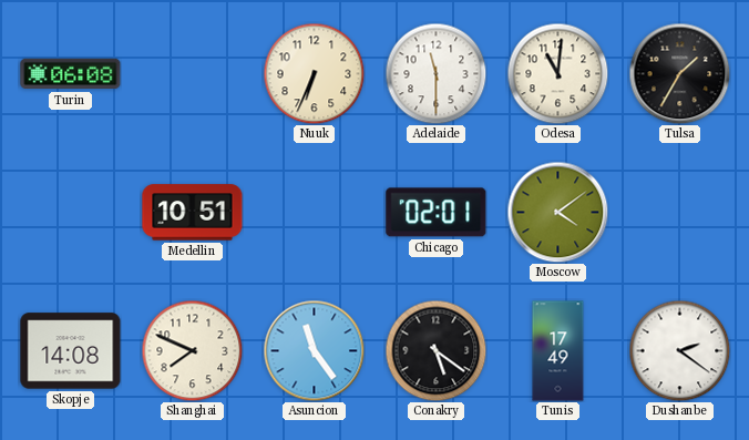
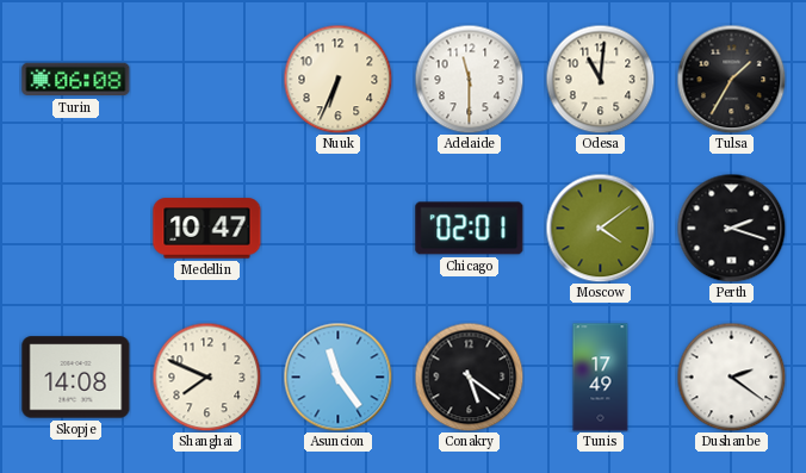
Medellin: 10:51 -> 10:47
Perth: none -> 2:18
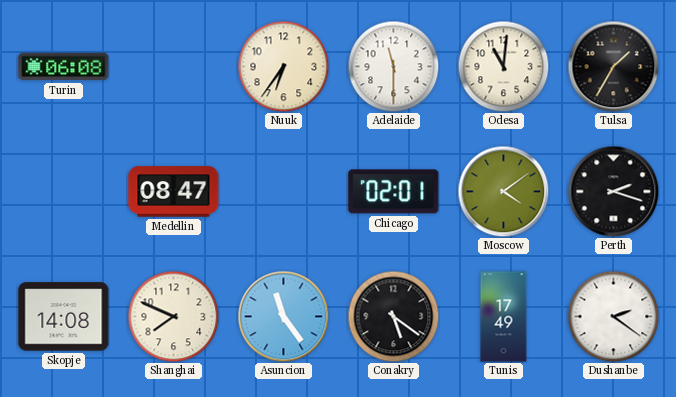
Nuuk: 6:34 -> 6:36
Medellin: 10:47 -> 08:47
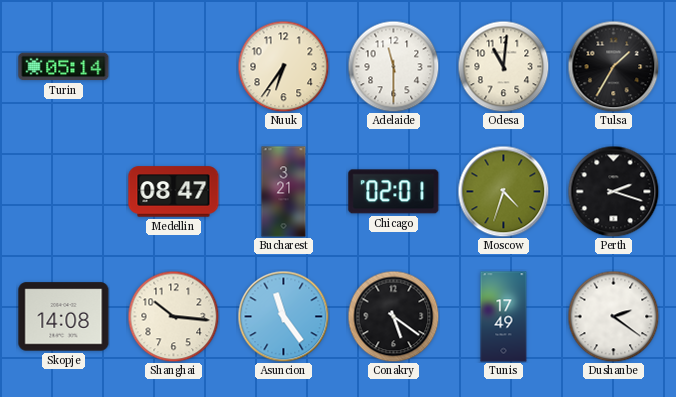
Turin: 06:08 -> 05:14
Bucharest: none -> 3:21
Moscow: 4:09 -> 4:33
Shanghai: 7:49 -> 10:16
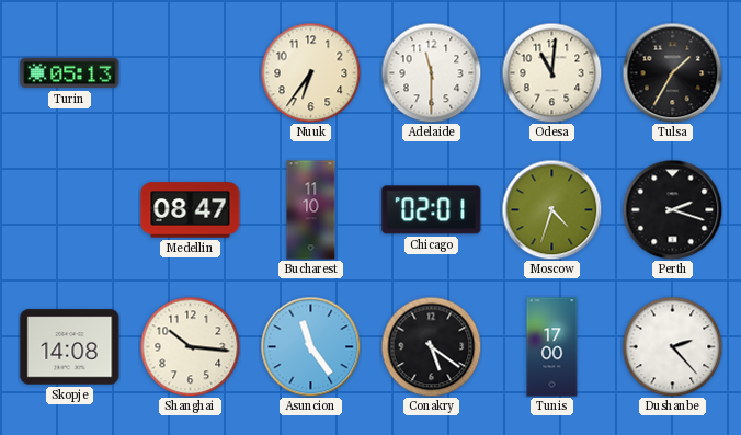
Turin: 05:14 -> 05:13
Bucharest: 3:21 -> 11:10
Tunis: 17:49 -> 17:00
Dushanbe: 2:21 -> 2:23
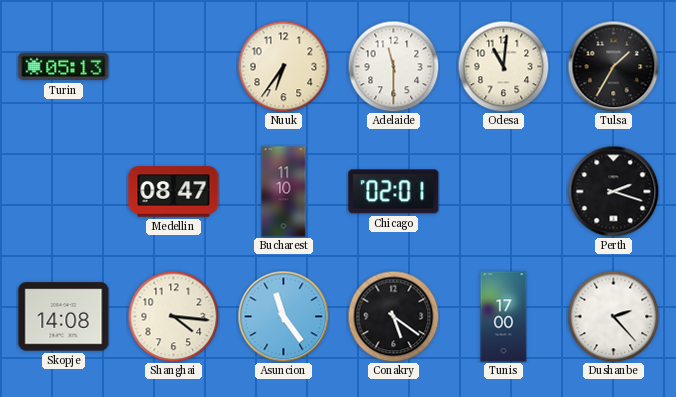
Moscow: 4:33 -> none
Shanghai: 10:16 -> 4:16
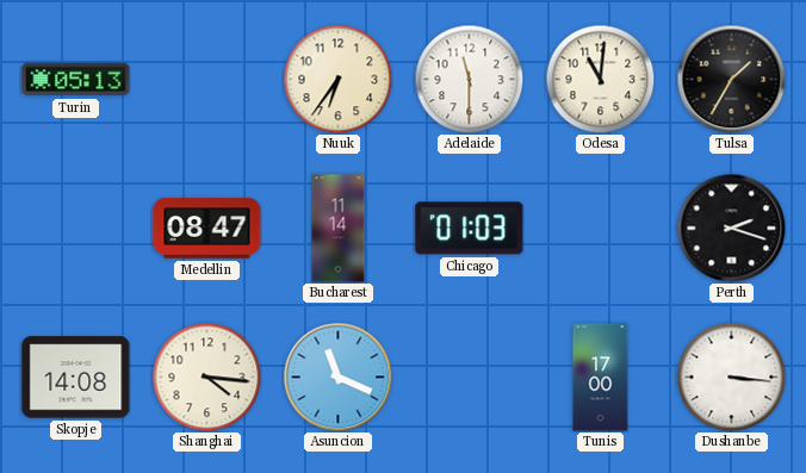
Bucharest: 11:10 -> 11:14
Chicago: 02:01 -> 01:03
Asuncion: 11:24 -> 11:19
Conakry: 5:21 -> none
Dushanbe: 2:23 -> 3:16
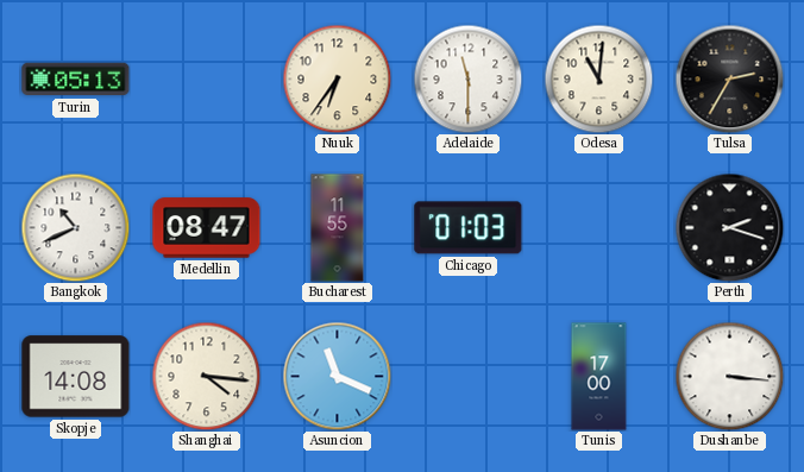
Tulsa: 1:35 -> 2:35
Bangkok: none -> 10:41
Bucharest: 11:14 -> 11:55
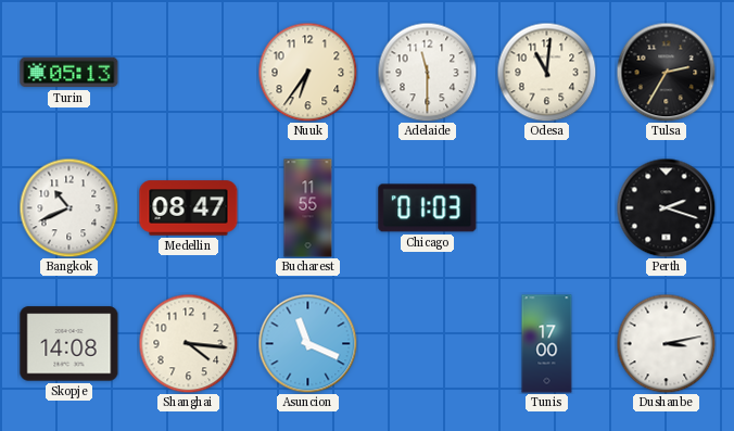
Dushanbe: 3:16 -> 3:13
